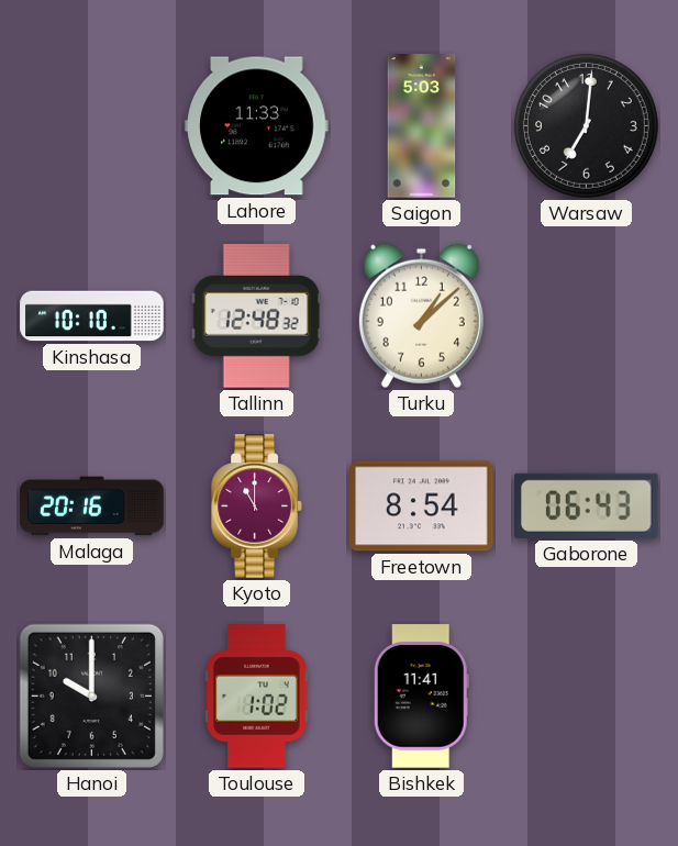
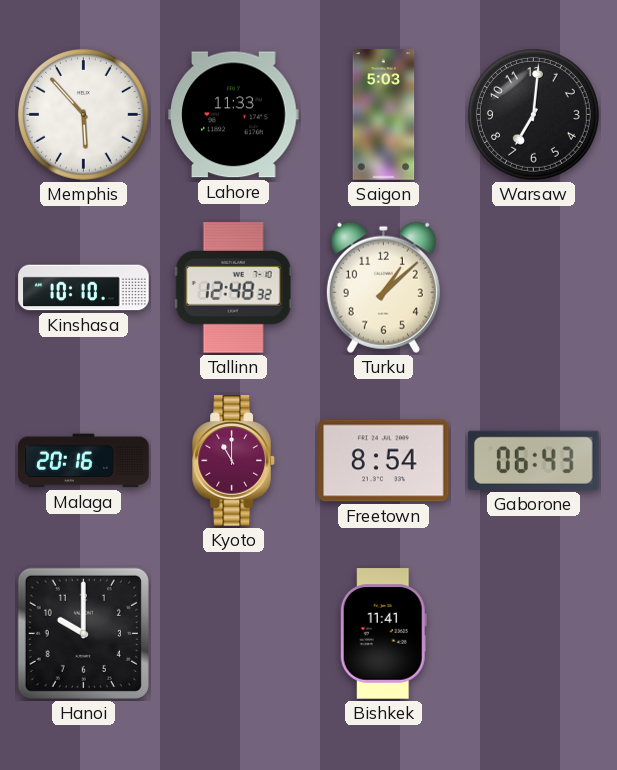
Memphis: none -> 5:53
Toulouse: 1:02 -> none
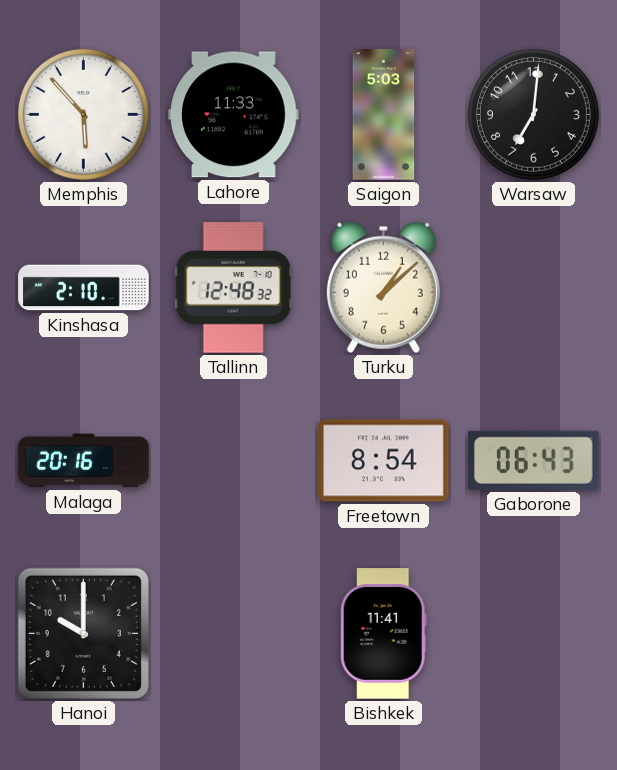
Kinshasa: 10:10 -> 2:10
Kyoto: 11:00 -> none
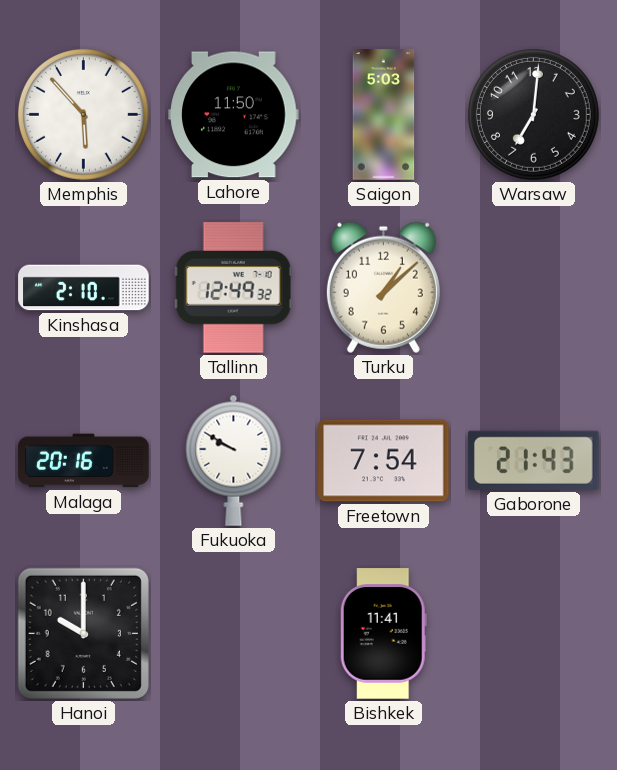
Lahore: 11:33 -> 11:50
Tallinn: 12:48 -> 12:49
Fukuoka: none -> 9:50
Freetown: 8:54 -> 7:54
Gaborone: 06:43 -> 21:43
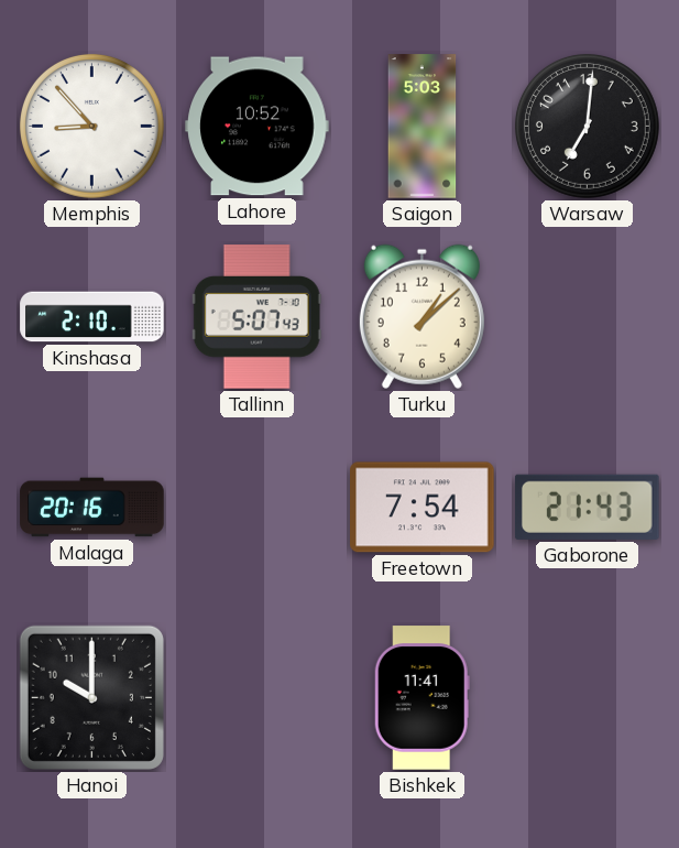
Memphis: 5:53 -> 8:53
Lahore: 11:50 -> 10:52
Tallinn: 12:49 -> 5:07
Fukuoka: 9:50 -> none
